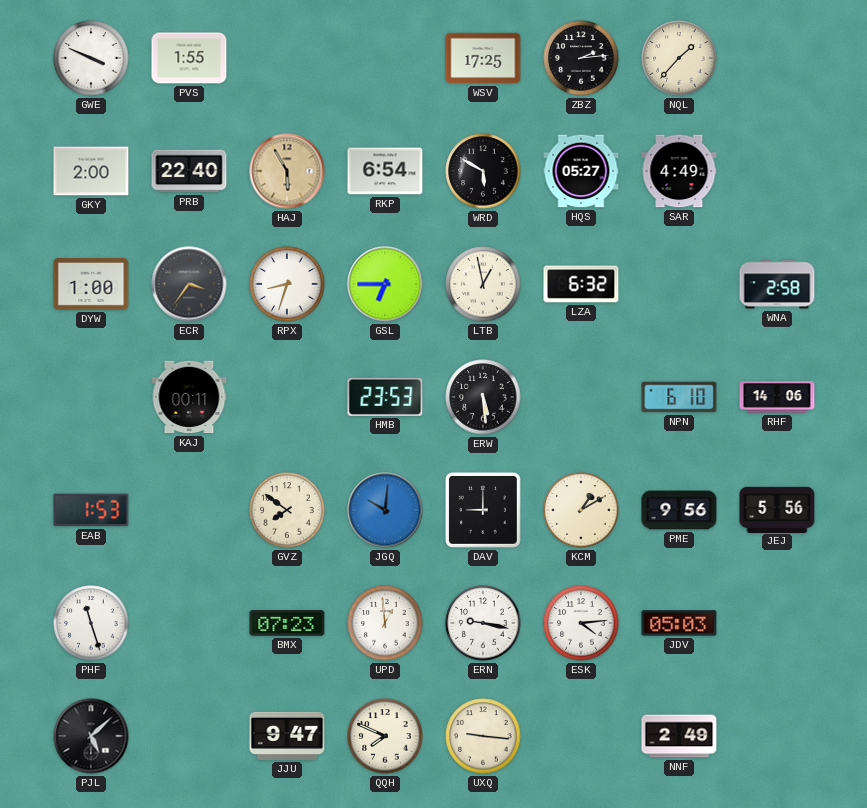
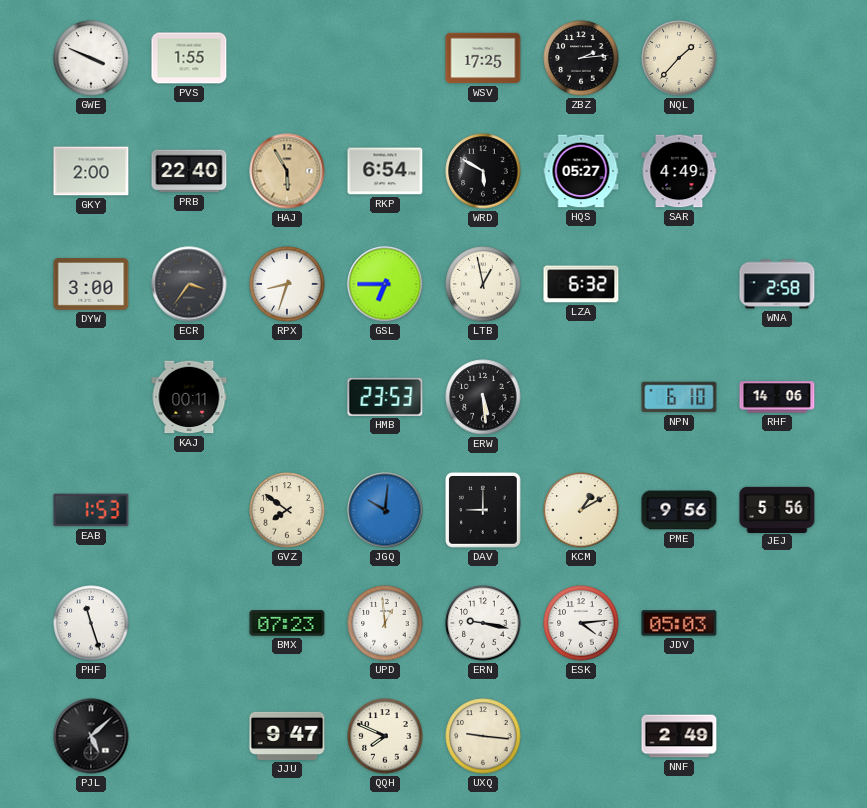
DYW: 1:00 -> 3:00
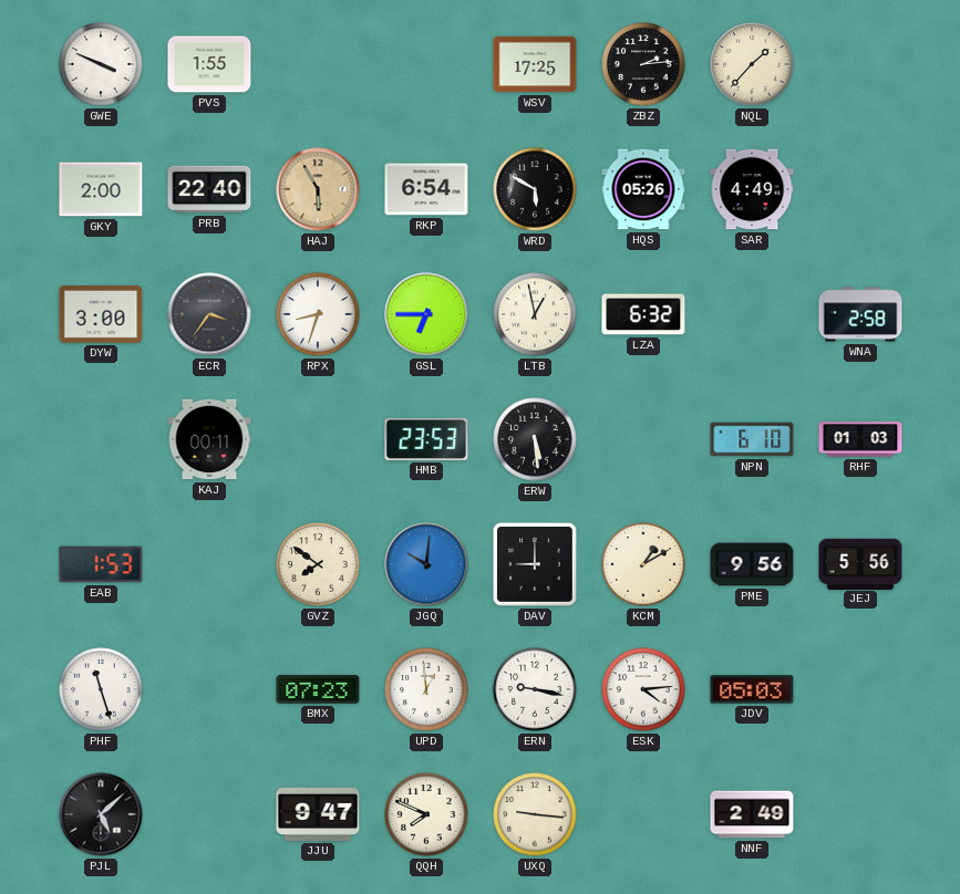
HQS: 05:27 -> 05:26
RHF: 14:06 -> 01:03
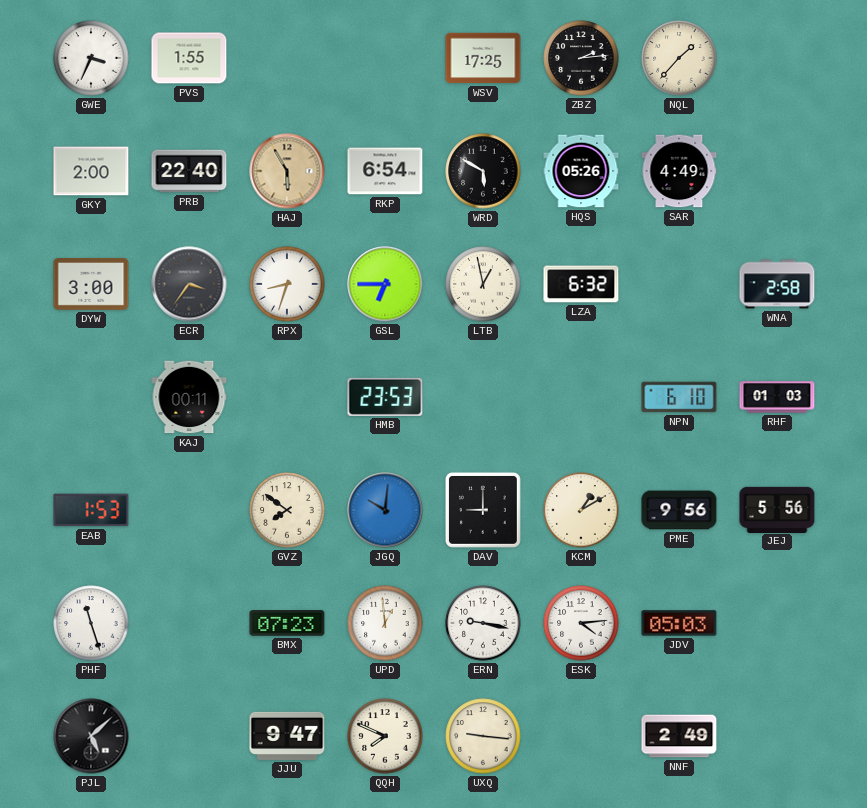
GWE: 3:49 -> 3:34
ERW: 5:29 -> none
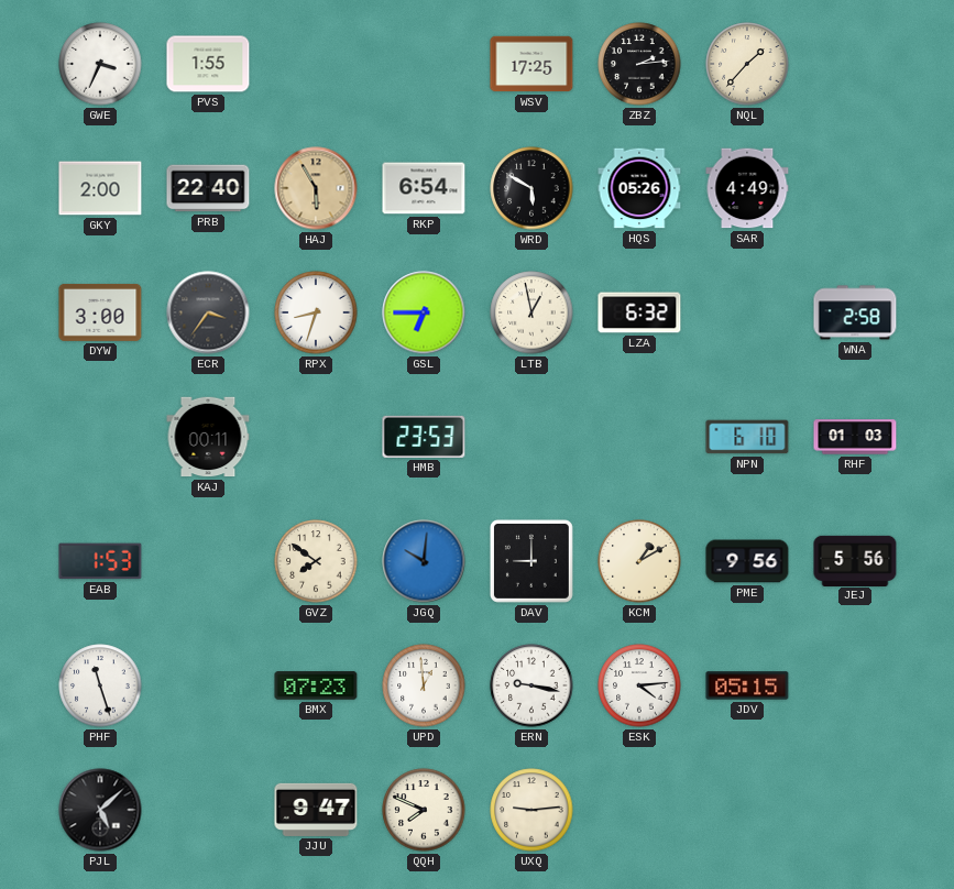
JDV: 05:03 -> 05:15
UXQ: 9:16 -> 9:14
NNF: 2:49 -> none
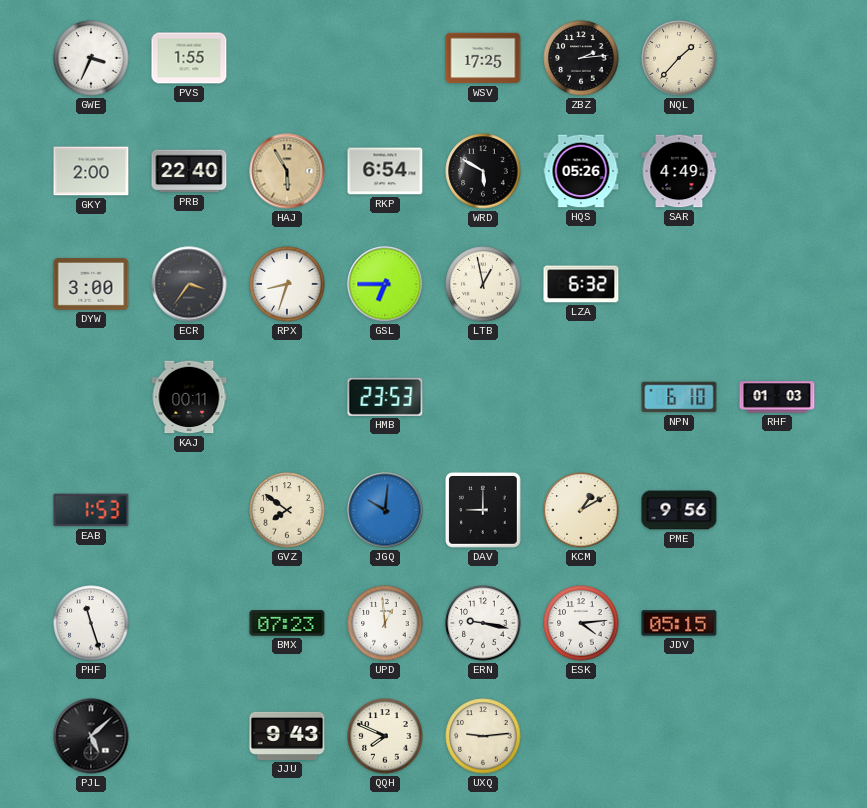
WNA: 2:58 -> none
JEJ: 5:56 -> none
JJU: 9:47 -> 9:43
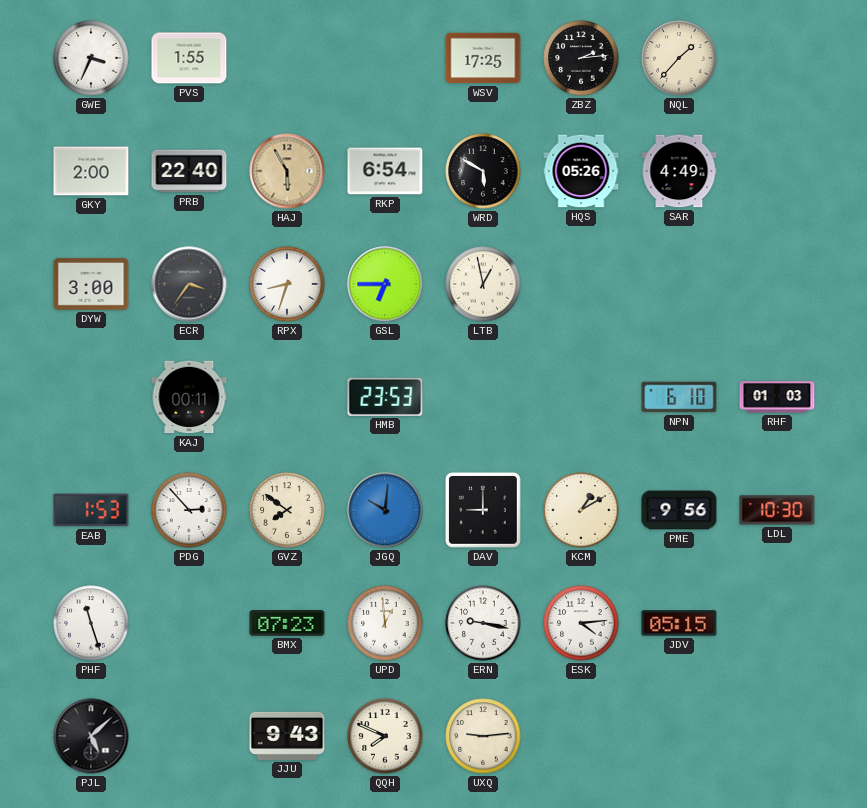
LZA: 6:32 -> none
PDG: none -> 2:53
LDL: none -> 10:30
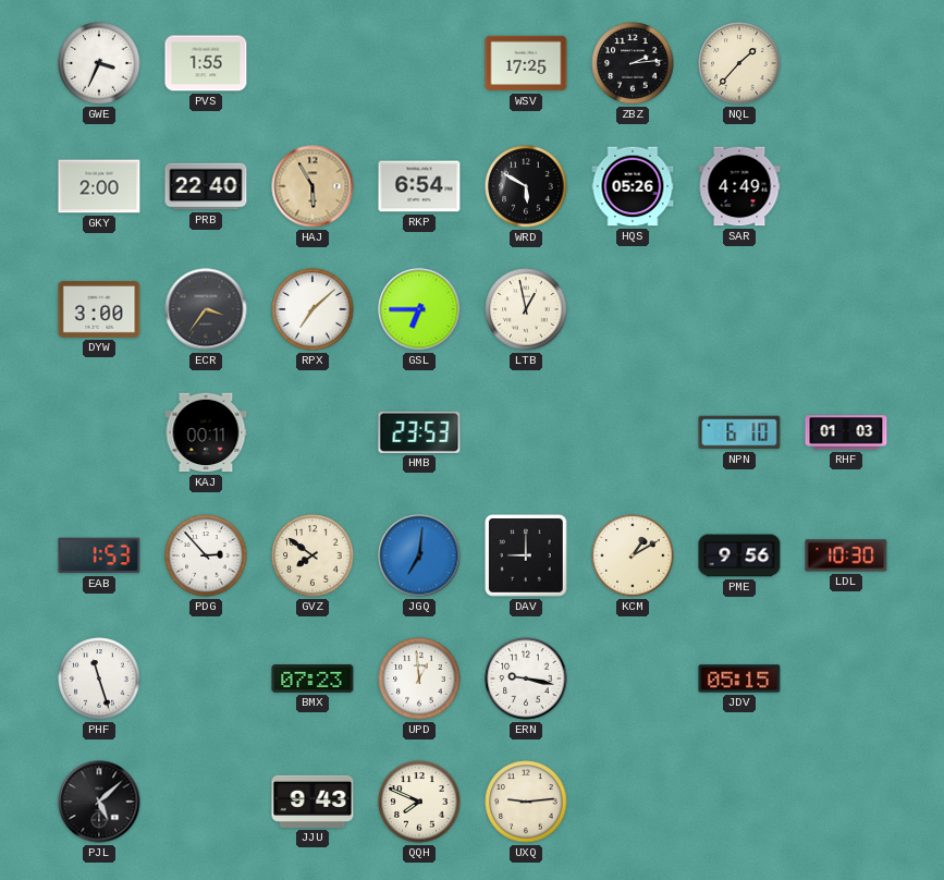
RPX: 8:33 -> 7:08
JGQ: 10:01 -> 7:01
ESK: 4:14 -> none
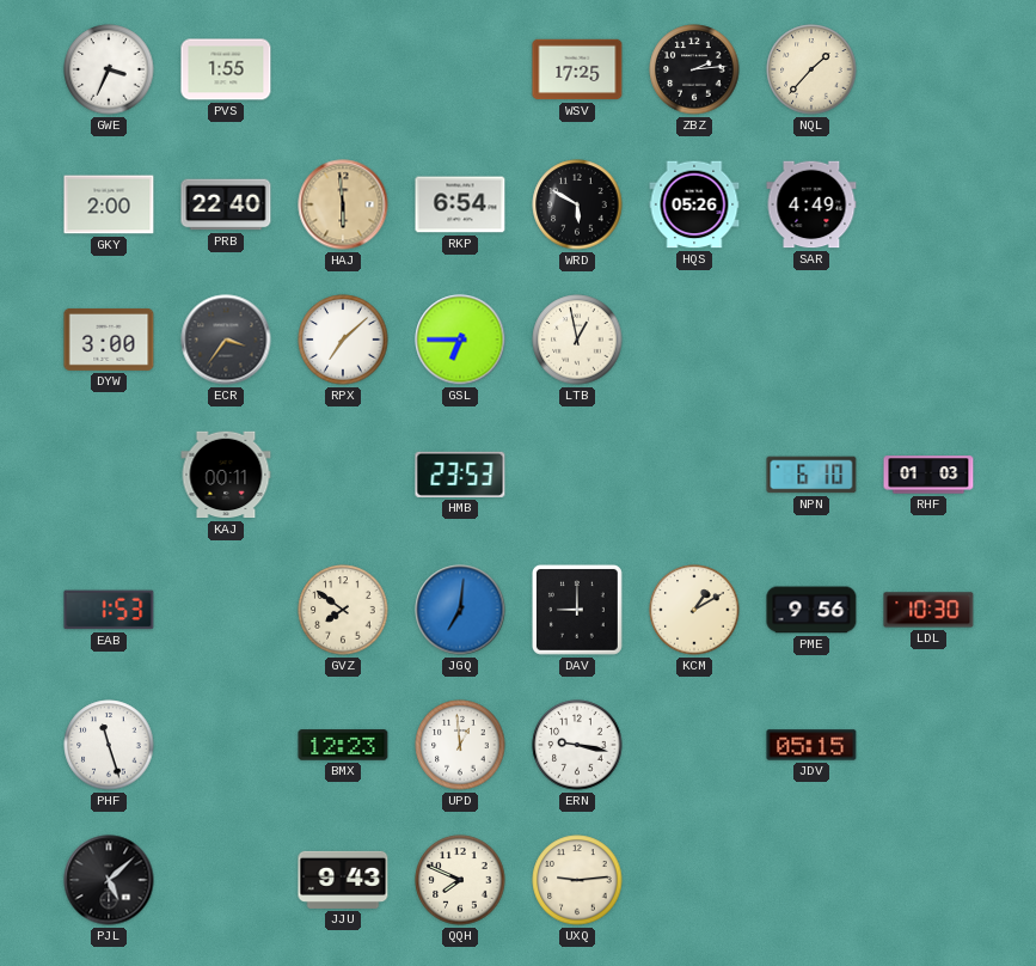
HAJ: 5:55 -> 5:59
PDG: 2:53 -> none
BMX: 07:23 -> 12:23
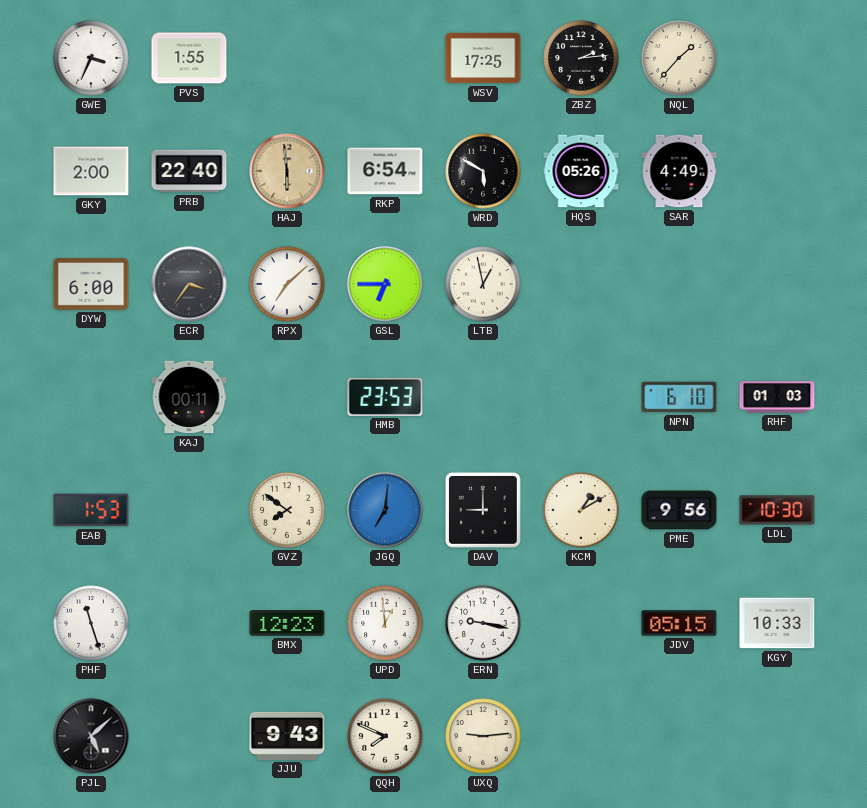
DYW: 3:00 -> 6:00
KGY: none -> 10:33
